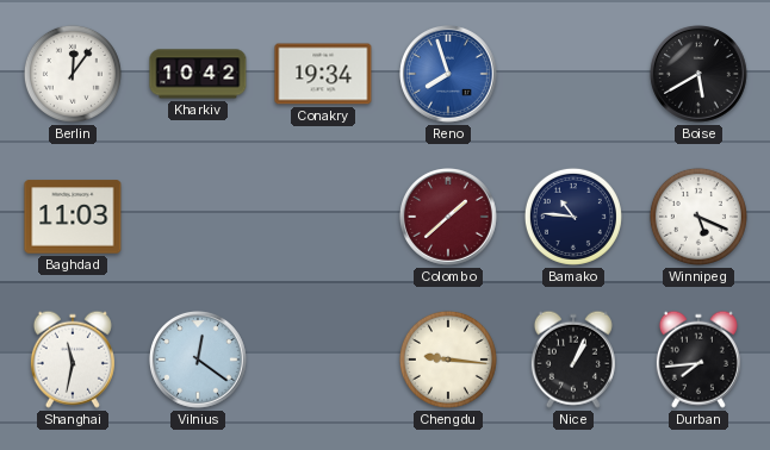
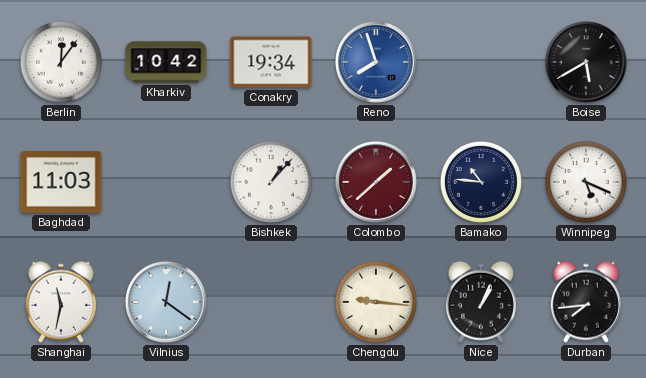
Bishkek: none -> 1:07
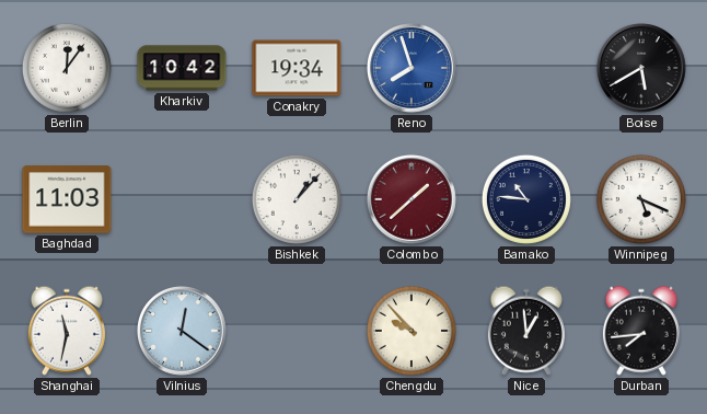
Chengdu: 9:16 -> 9:53
Nice: 1:04 -> 12:59
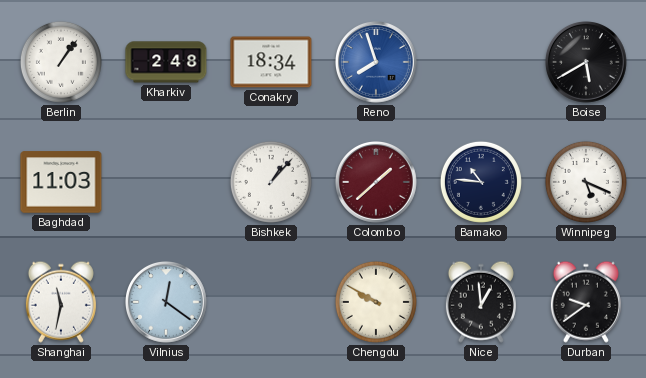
Berlin: 12:06 -> 1:06
Kharkiv: 10:42 -> 2:48
Conakry: 19:34 -> 18:34
Chengdu: 9:53 -> 9:50
Durban: 7:44 -> 9:39
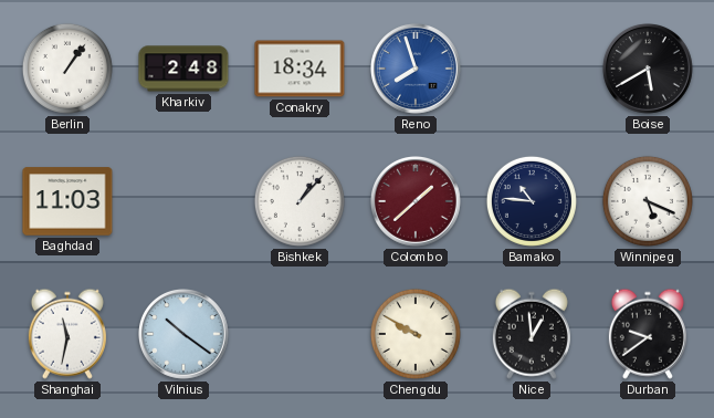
Vilnius: 12:21 -> 10:21
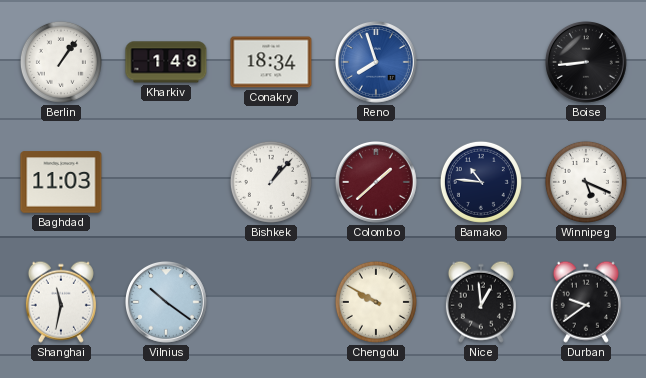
Kharkiv: 2:48 -> 1:48
Boise: 5:40 -> 8:44
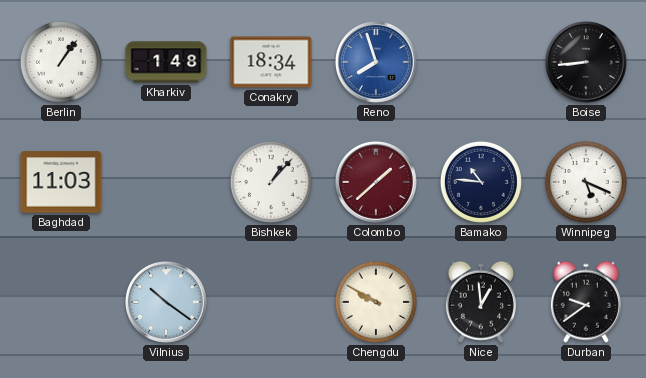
Shanghai: 11:32 -> none
